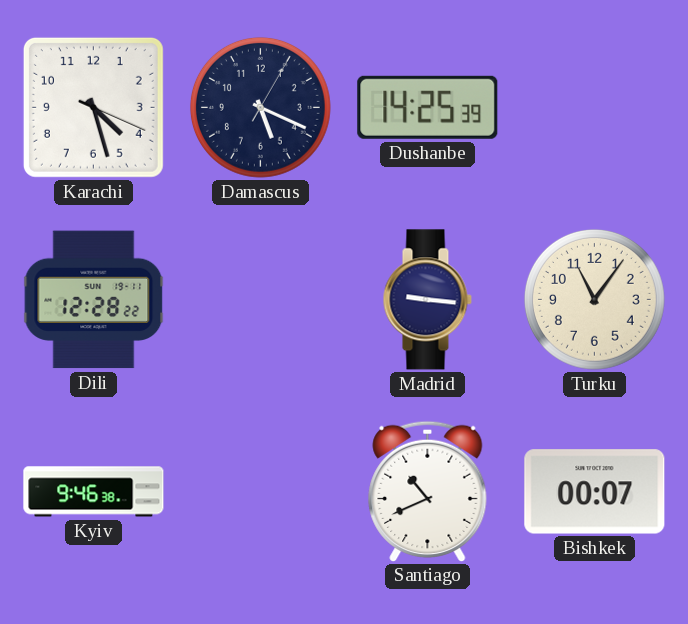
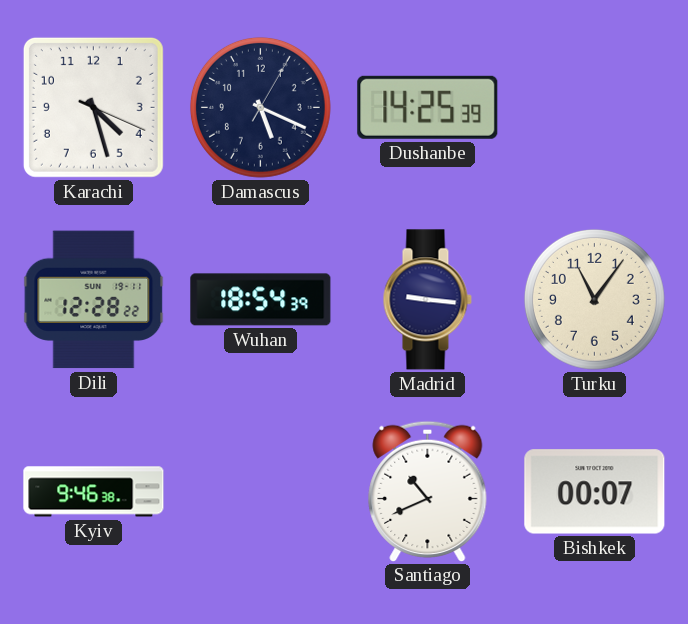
Wuhan: none -> 18:54
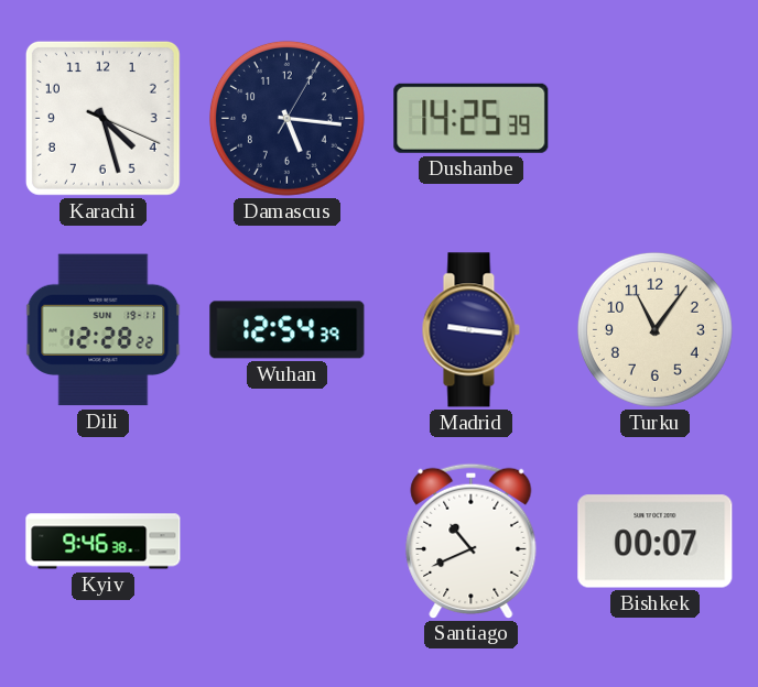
Damascus: 5:19 -> 5:16
Wuhan: 18:54 -> 12:54
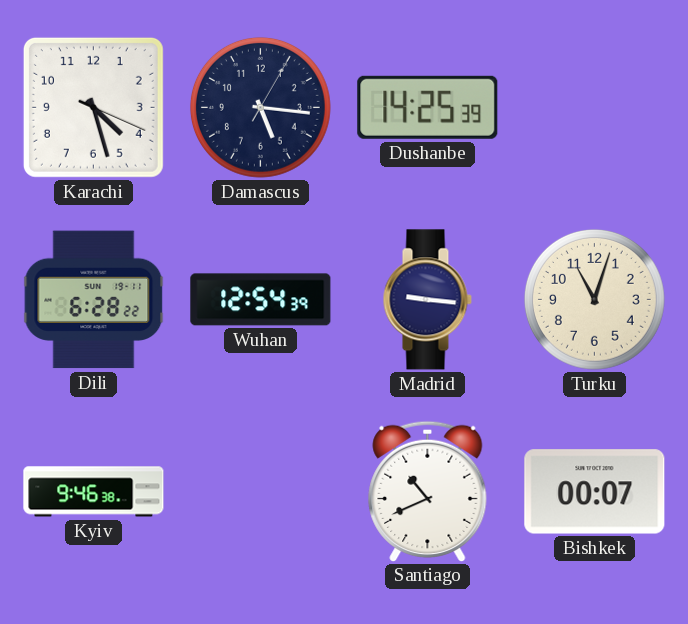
Dili: 12:28 -> 6:28
Turku: 11:06 -> 11:03
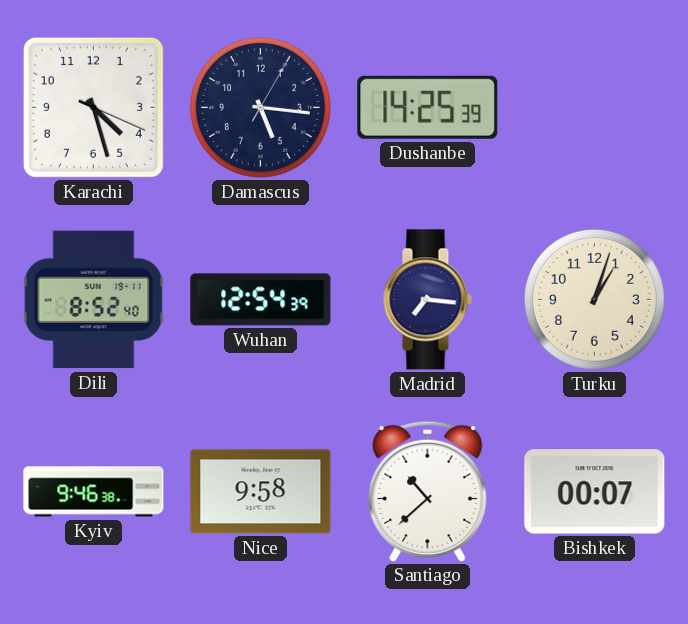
Dili: 6:28 -> 8:52
Madrid: 9:16 -> 7:16
Turku: 11:03 -> 1:03
Nice: none -> 9:58
Santiago: 10:41 -> 10:38
